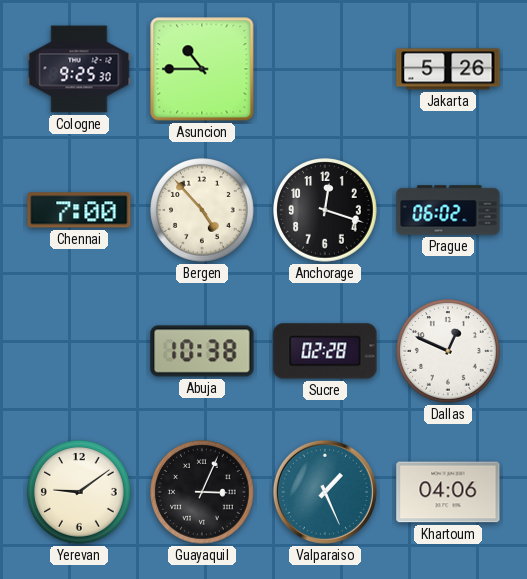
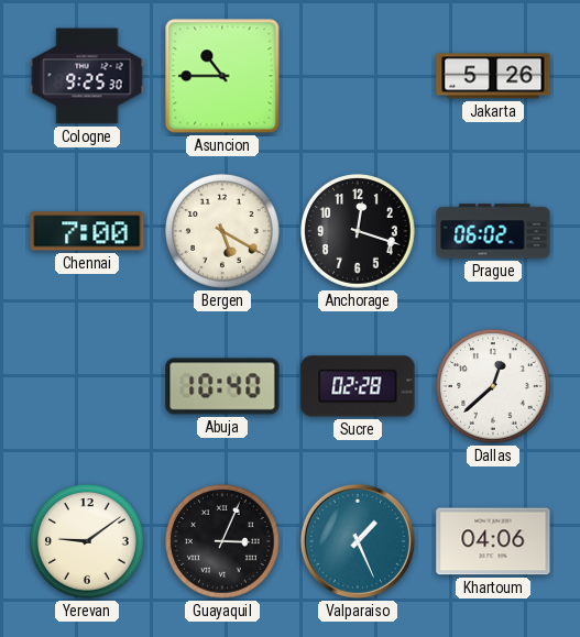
Bergen: 4:53 -> 5:20
Abuja: 10:38 -> 10:40
Dallas: 12:49 -> 12:38
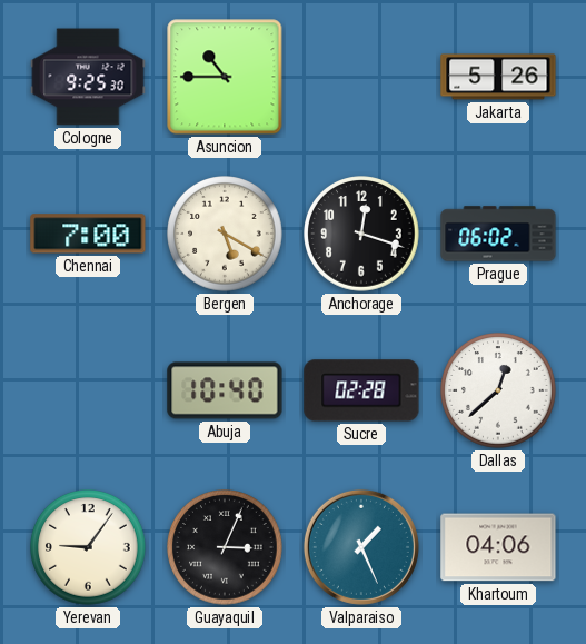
Yerevan: 9:09 -> 9:06
